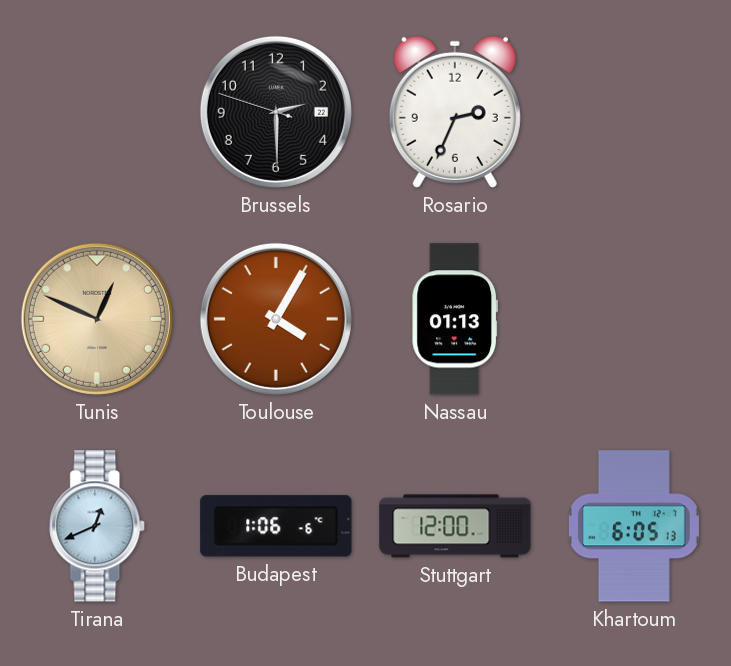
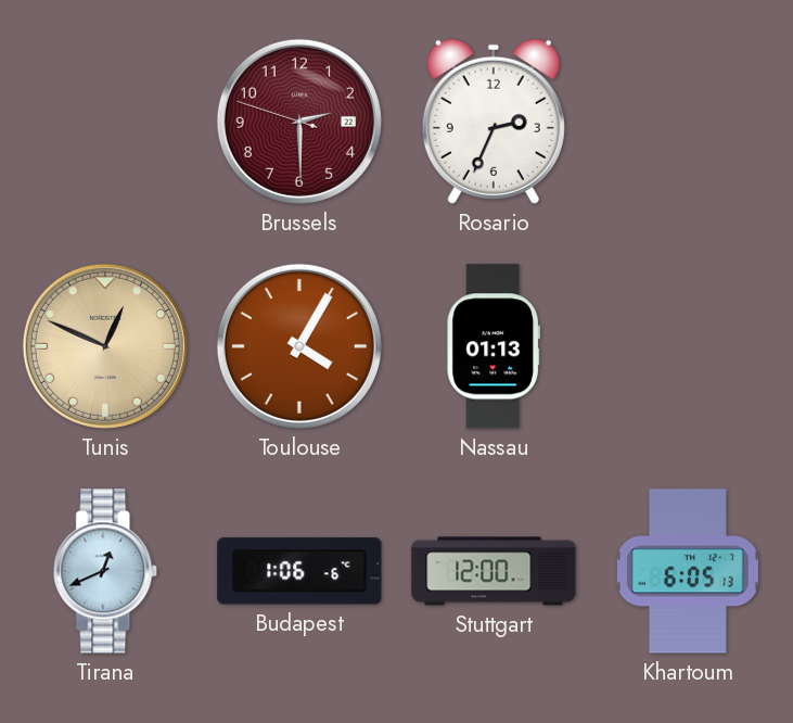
Brussels dial: black -> burgundy
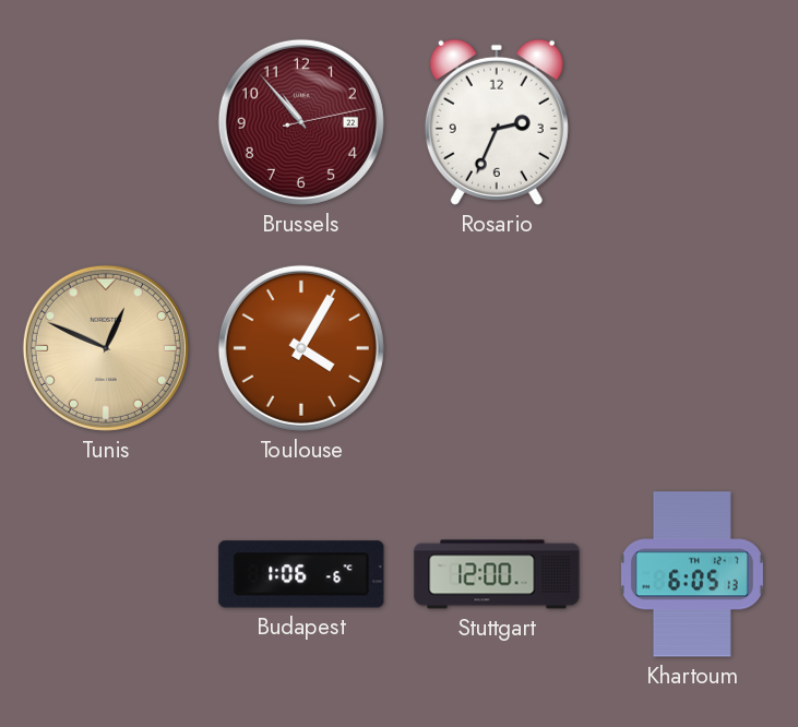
Brussels: 2:29 -> 10:53
Nassau: 01:13 -> none
Tirana: 12:41 -> none
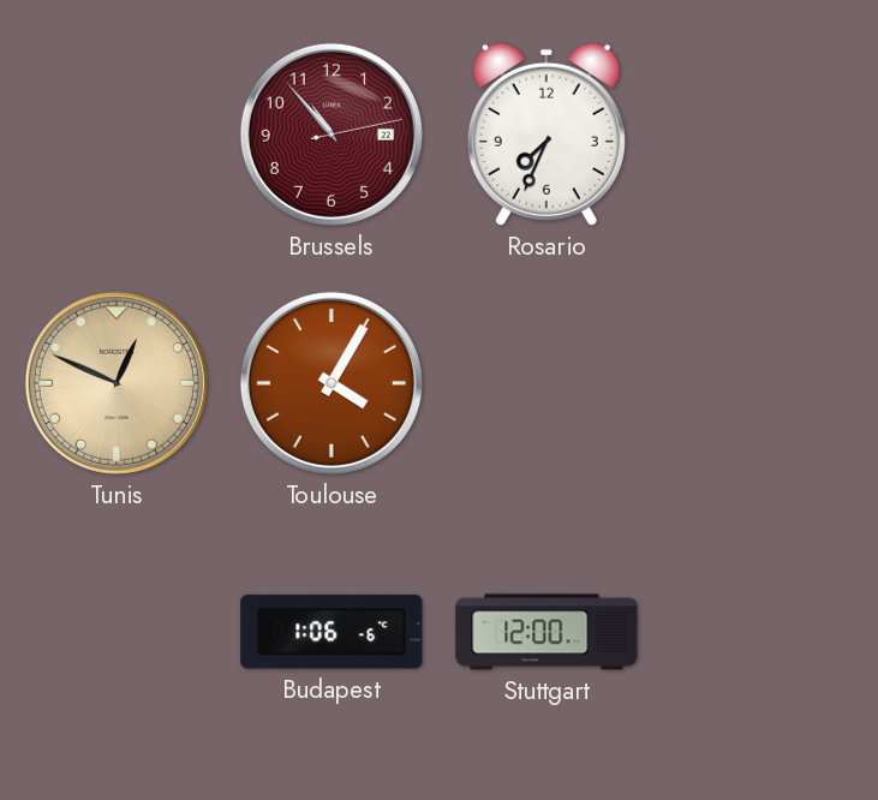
Rosario: 2:34 -> 7:34
Khartoum: 6:05 -> none
